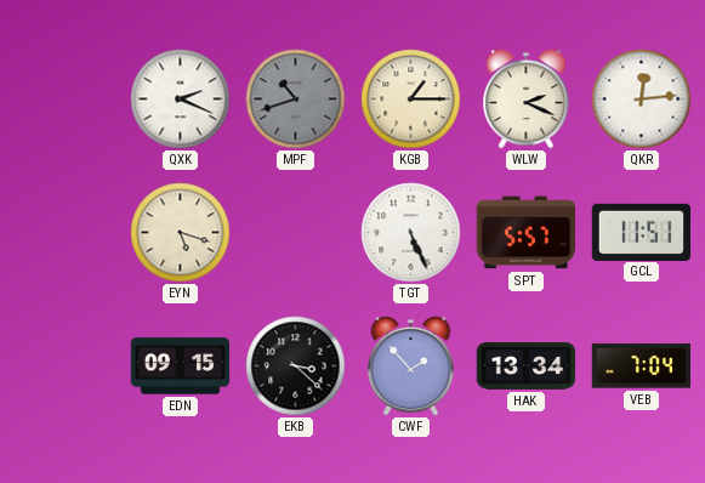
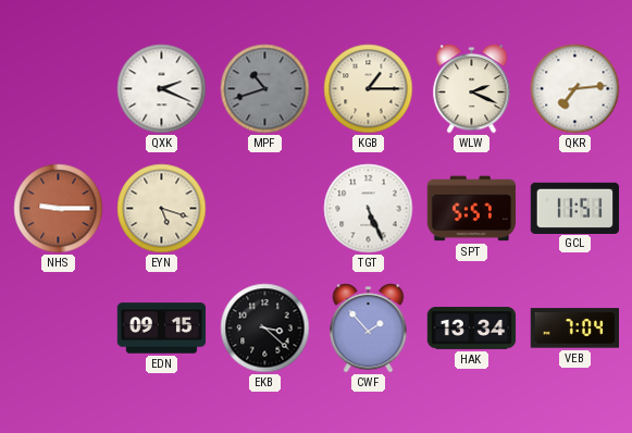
QKR: 12:14 -> 7:14
NHS: none -> 9:15
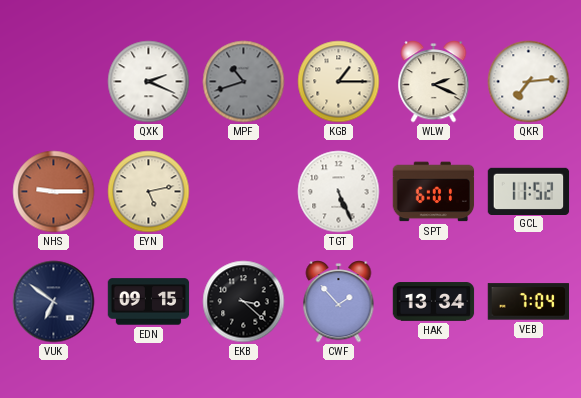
EYN: 5:18 -> 5:13
SPT: 5:57 -> 6:01
GCL: 11:51 -> 11:52
VUK: none -> 6:51
